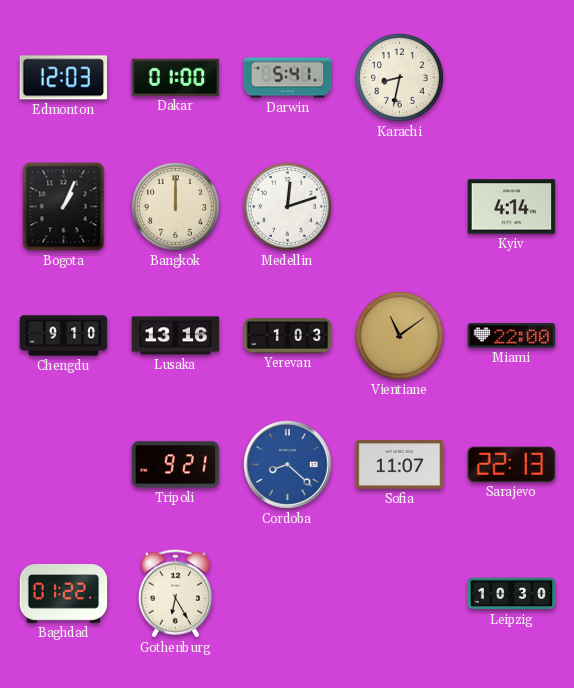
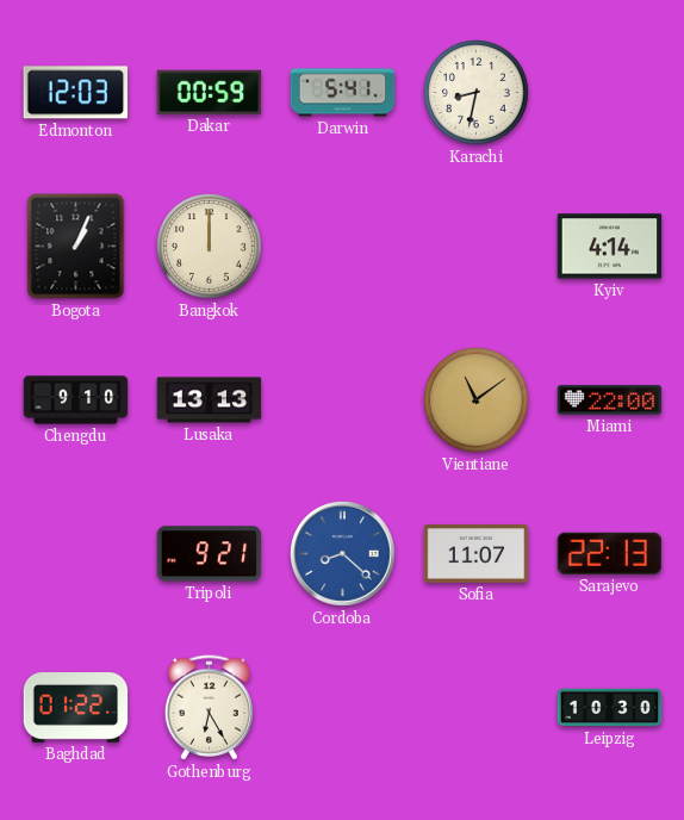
Dakar: 01:00 -> 00:59
Medellin: 12:12 -> none
Lusaka: 13:16 -> 13:13
Yerevan: 1:03 -> none
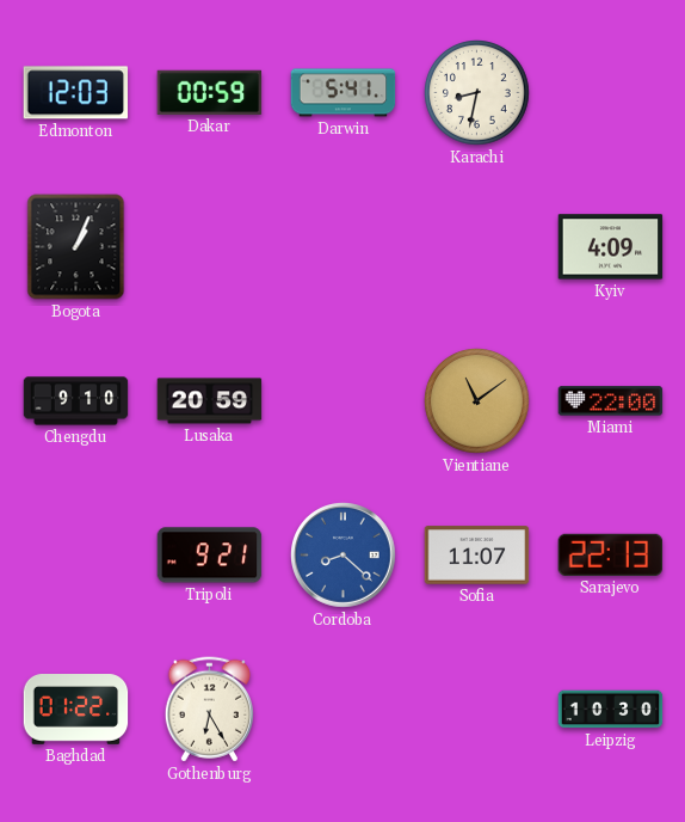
Bangkok: 12:00 -> none
Kyiv: 4:14 -> 4:09
Lusaka: 13:13 -> 20:59
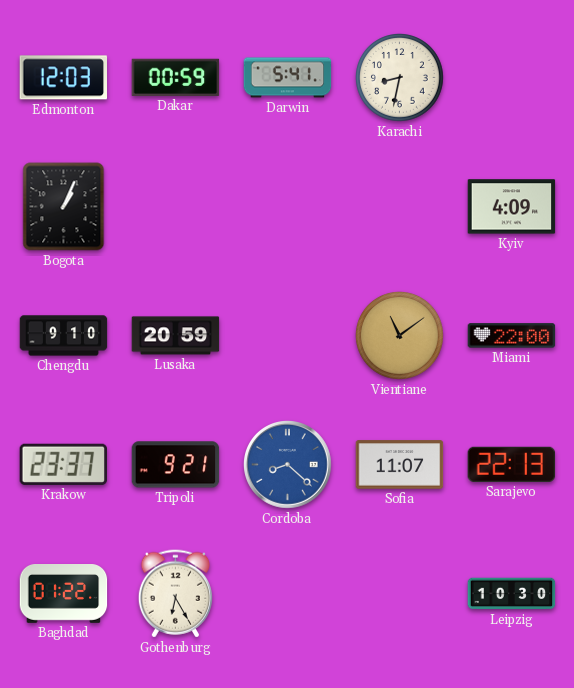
Krakow: none -> 23:37
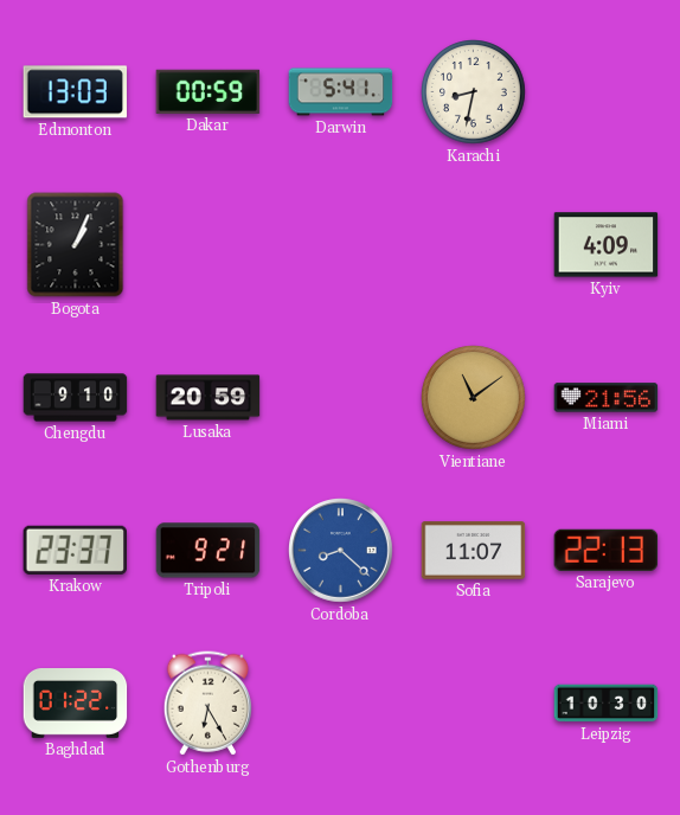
Edmonton: 12:03 -> 13:03
Miami: 22:00 -> 21:56
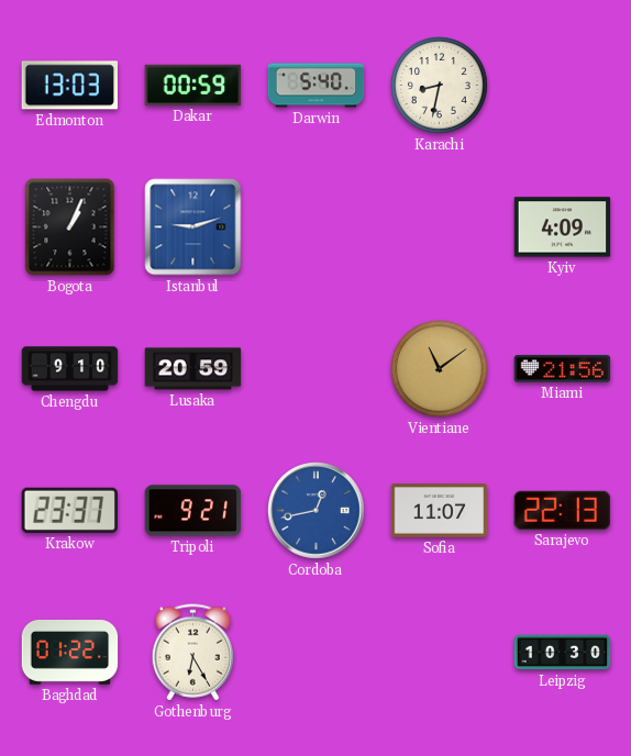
Darwin: 5:41 -> 5:40
Istanbul: none -> 9:12
Cordoba: 8:22 -> 12:43
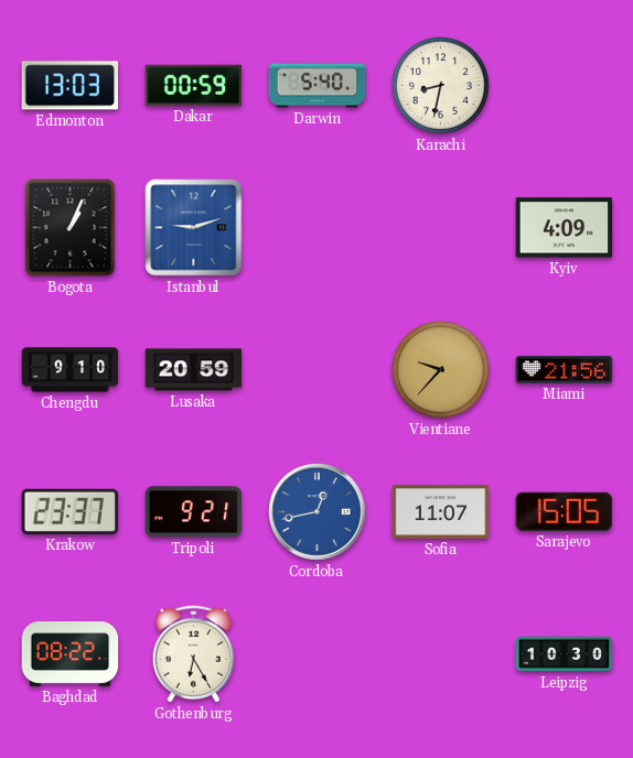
Vientiane: 11:09 -> 9:37
Sarajevo: 22:13 -> 15:05
Baghdad: 01:22 -> 08:22
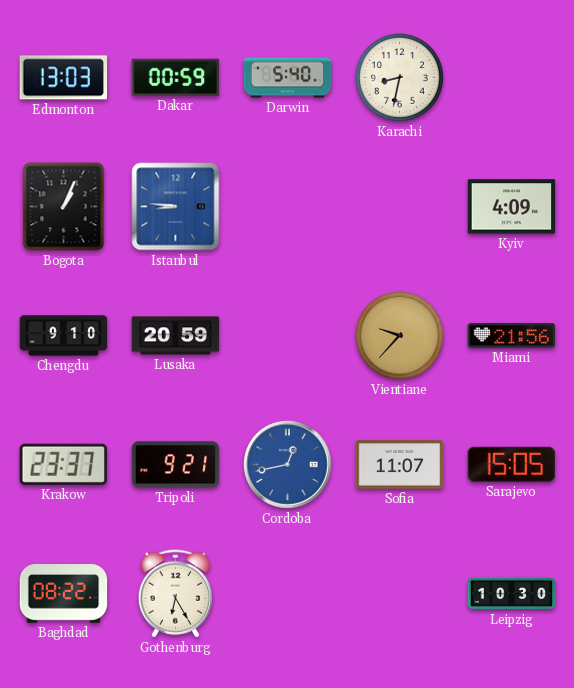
Istanbul: 9:12 -> 8:46
